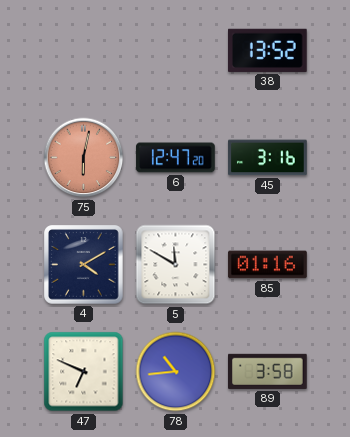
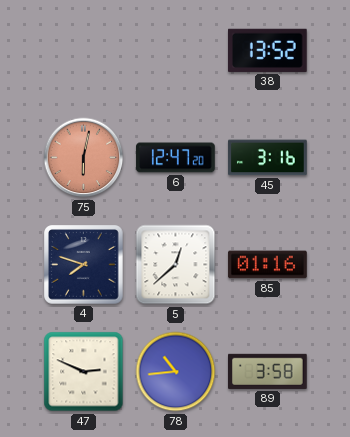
4: 4:10 -> 7:48
5: 11:50 -> 12:38
47: 6:49 -> 2:49
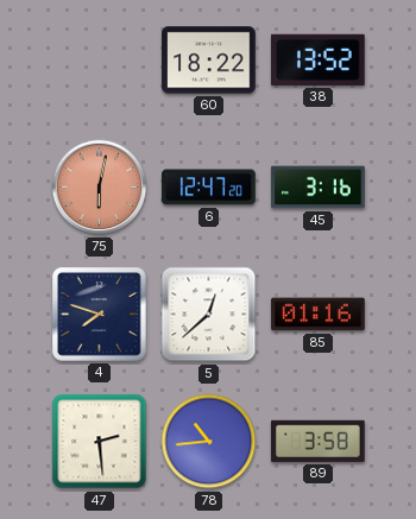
60: none -> 18:22
47: 2:49 -> 2:29
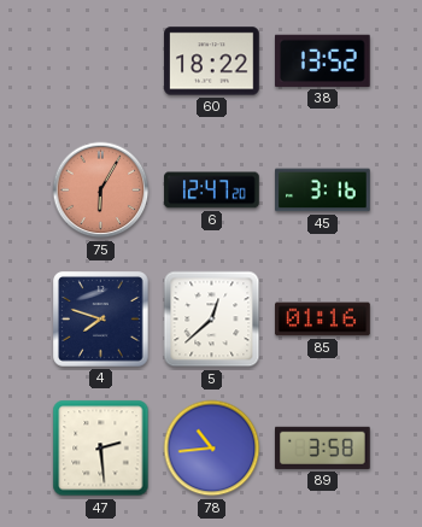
75: 6:02 -> 6:05
